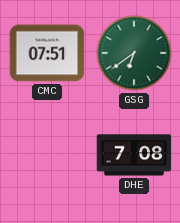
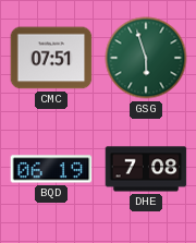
GSG: 6:39 -> 5:57
BQD: none -> 06:19
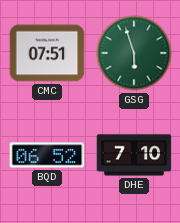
BQD: 06:19 -> 06:52
DHE: 7:08 -> 7:10
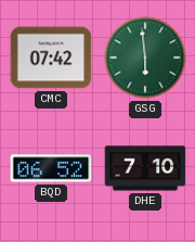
CMC: 07:51 -> 07:42
GSG: 5:57 -> 5:59
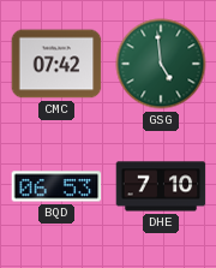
GSG: 5:59 -> 4:59
BQD: 06:52 -> 06:53
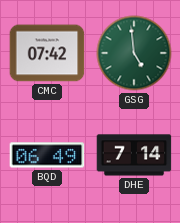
BQD: 06:53 -> 06:49
DHE: 7:10 -> 7:14
